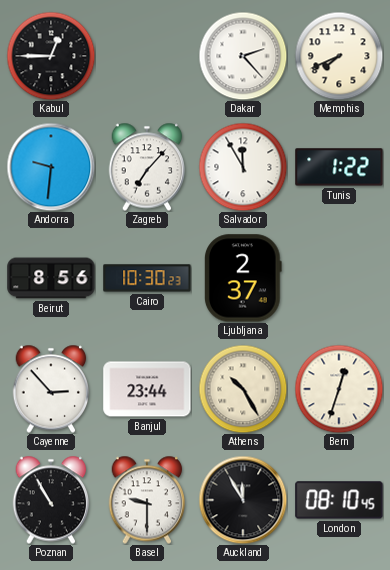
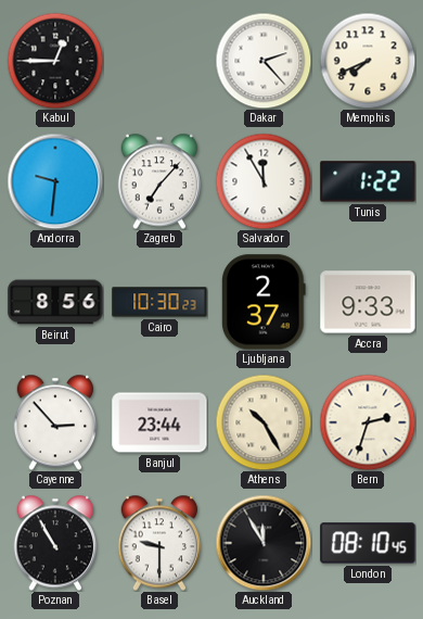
Accra: none -> 9:33
Bern: 12:33 -> 2:33
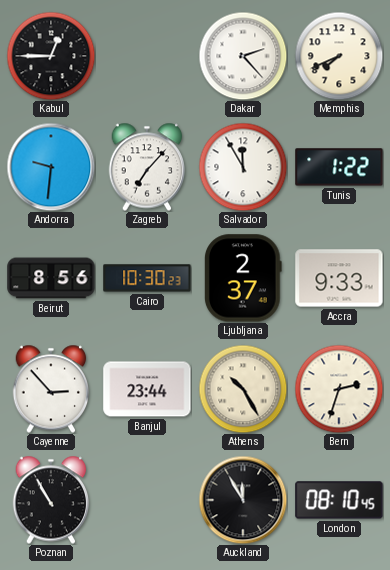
Basel: 9:30 -> none
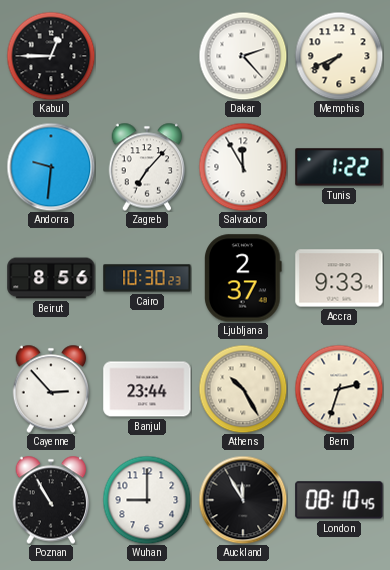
Wuhan: none -> 9:00
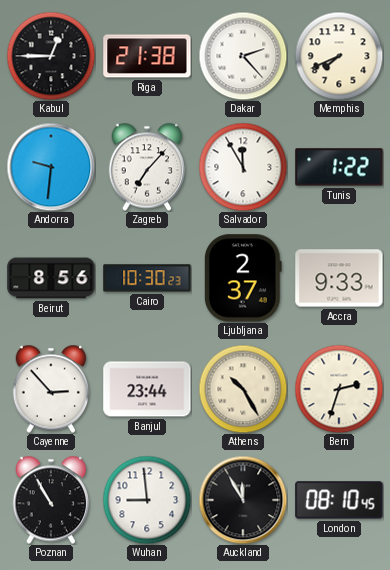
Riga: none -> 21:38
Wuhan: 9:00 -> 8:59
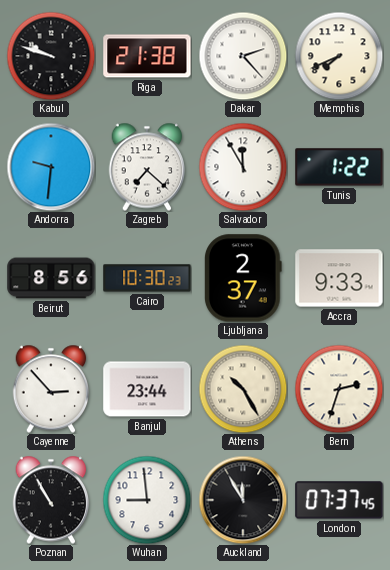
Kabul: 12:45 -> 9:48
Zagreb: 7:07 -> 7:22
London: 08:10 -> 07:37
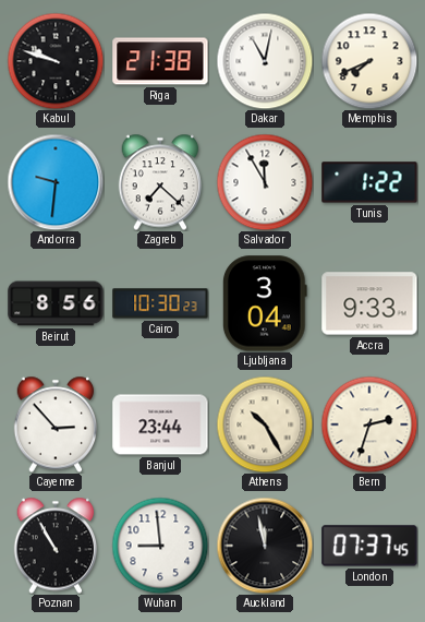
Dakar: 2:23 -> 11:02
Ljubljana: 2:37 -> 3:04
Auckland: 11:55 -> 11:58
